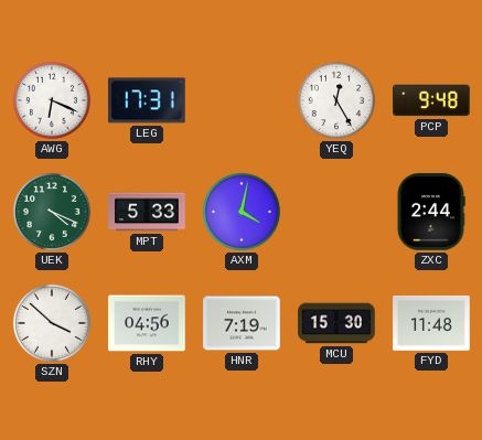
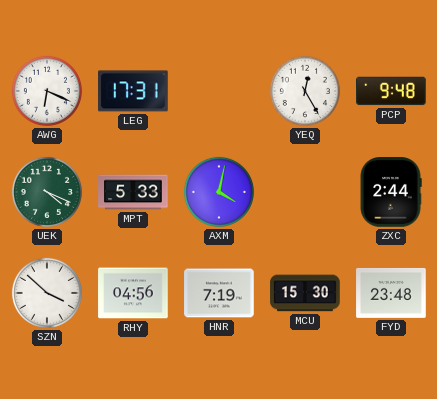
FYD: 11:48 -> 23:48
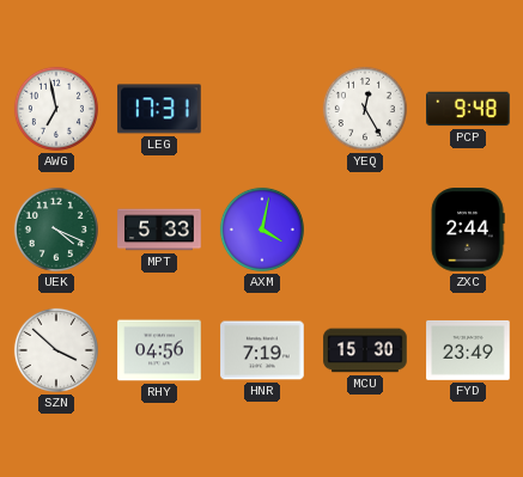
AWG: 6:19 -> 6:58
FYD: 23:48 -> 23:49
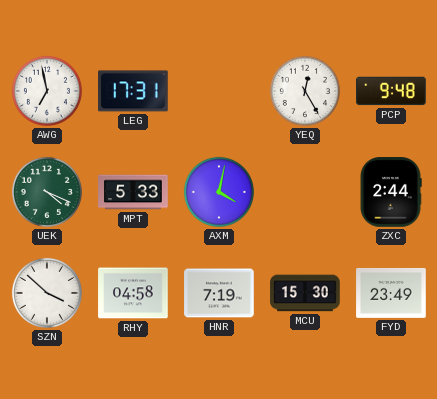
RHY: 04:56 -> 04:58
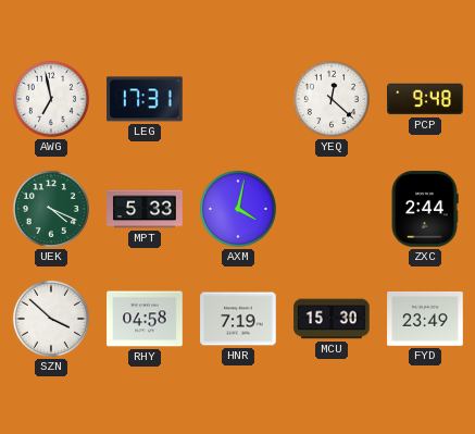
YEQ: 12:25 -> 12:22
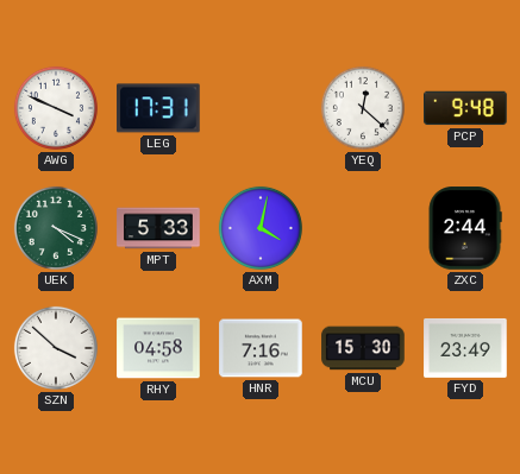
AWG: 6:58 -> 3:49
HNR: 7:19 -> 7:16
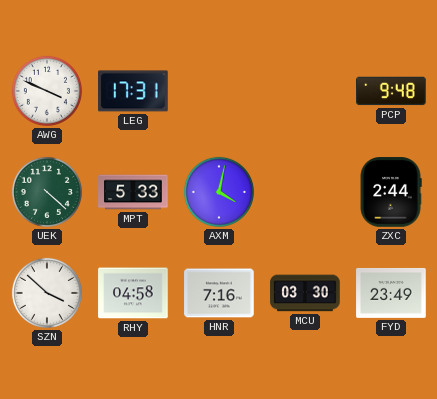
YEQ: 12:22 -> none
UEK: 4:19 -> 4:22
MCU: 15:30 -> 03:30
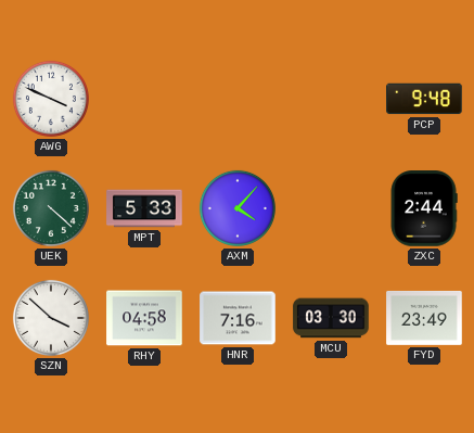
LEG: 17:31 -> none
AXM: 4:02 -> 4:07
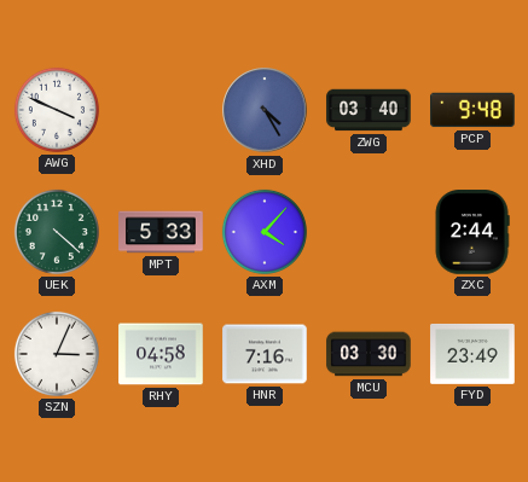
XHD: none -> 4:25
ZWG: none -> 03:40
SZN: 3:52 -> 3:04
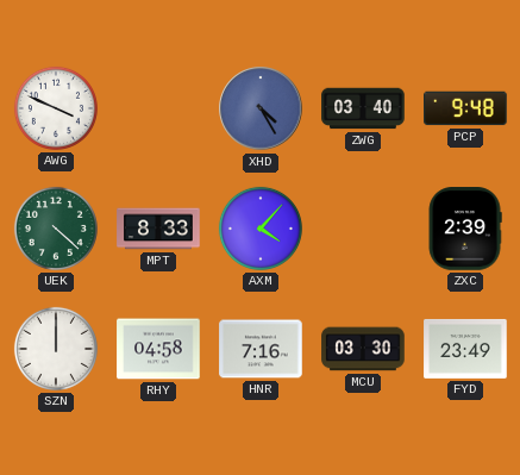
MPT: 5:33 -> 8:33
ZXC: 2:44 -> 2:39
SZN: 3:04 -> 12:00
